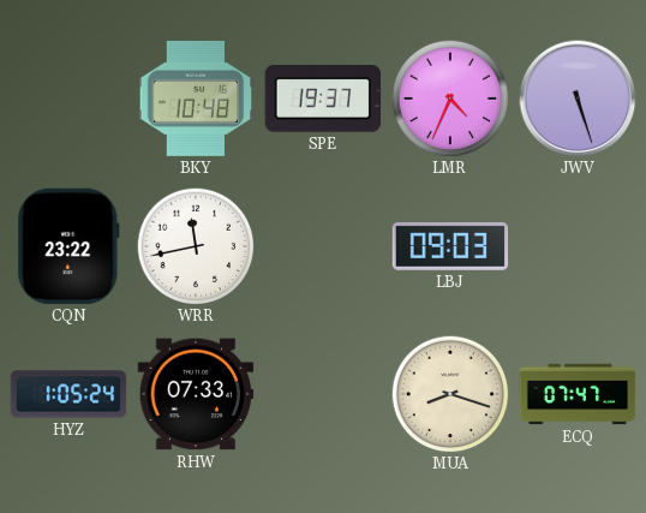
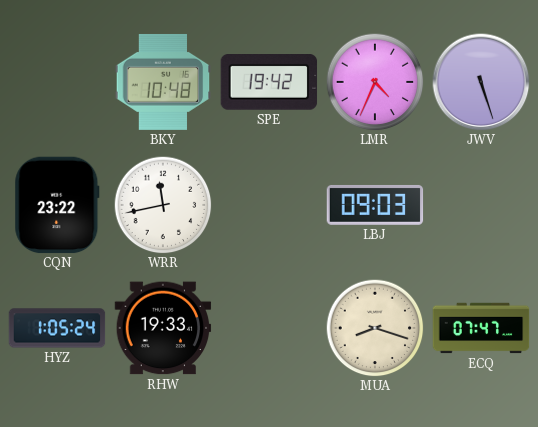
SPE: 19:37 -> 19:42
RHW: 07:33 -> 19:33
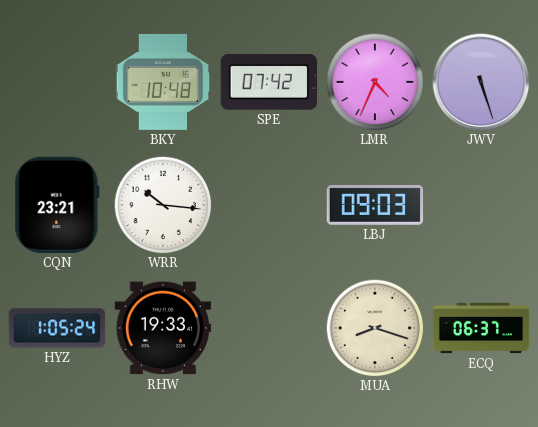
SPE: 19:42 -> 07:42
CQN: 23:22 -> 23:21
WRR: 11:43 -> 10:16
ECQ: 07:47 -> 06:37
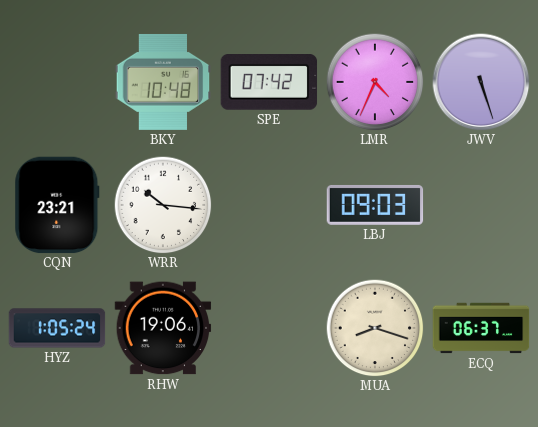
RHW: 19:33 -> 19:06
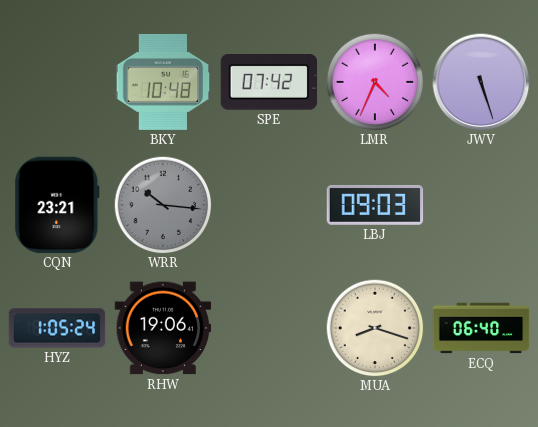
WRR dial: white -> grey
ECQ: 06:37 -> 06:40
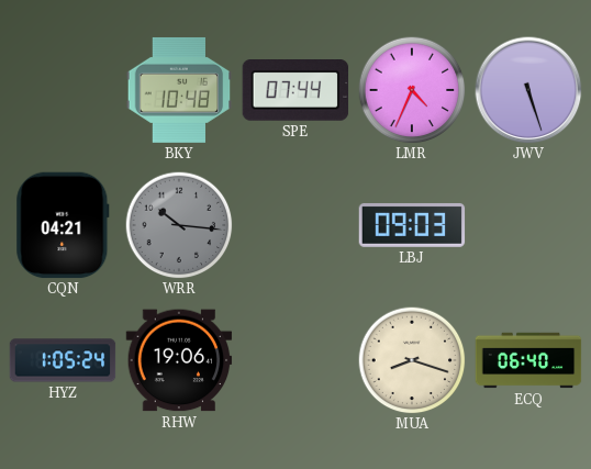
SPE: 07:42 -> 07:44
CQN: 23:21 -> 04:21
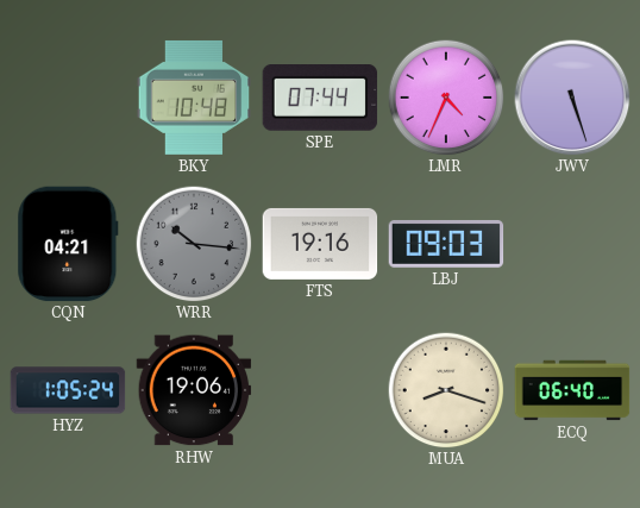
FTS: none -> 19:16
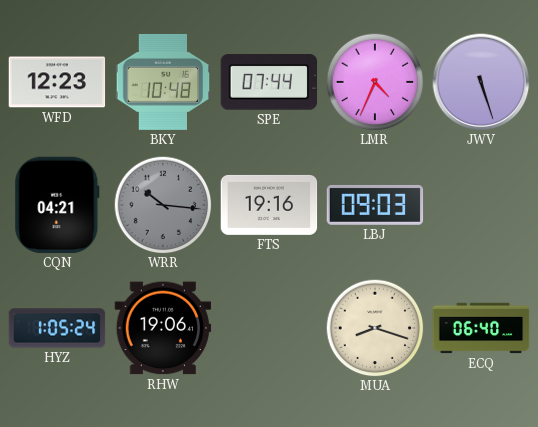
WFD: none -> 12:23
